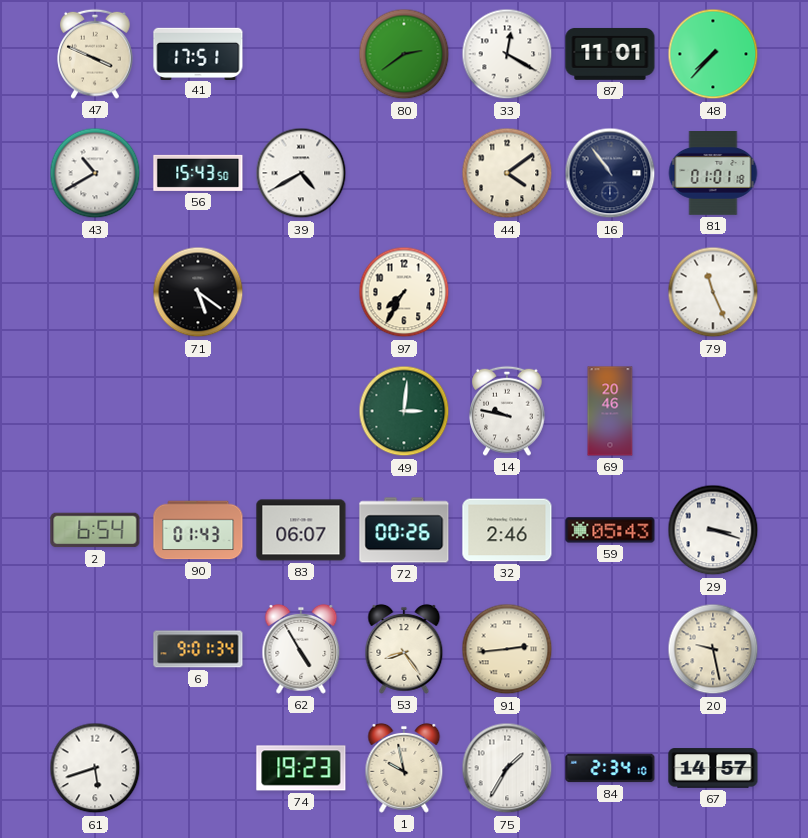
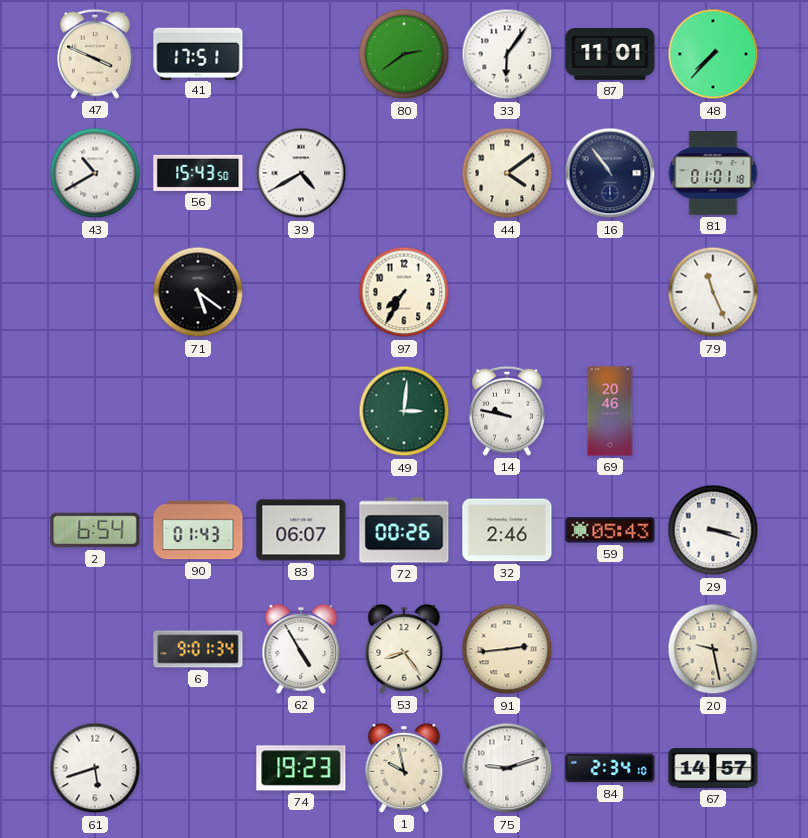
33: 12:20 -> 6:06
75: 1:35 -> 9:12
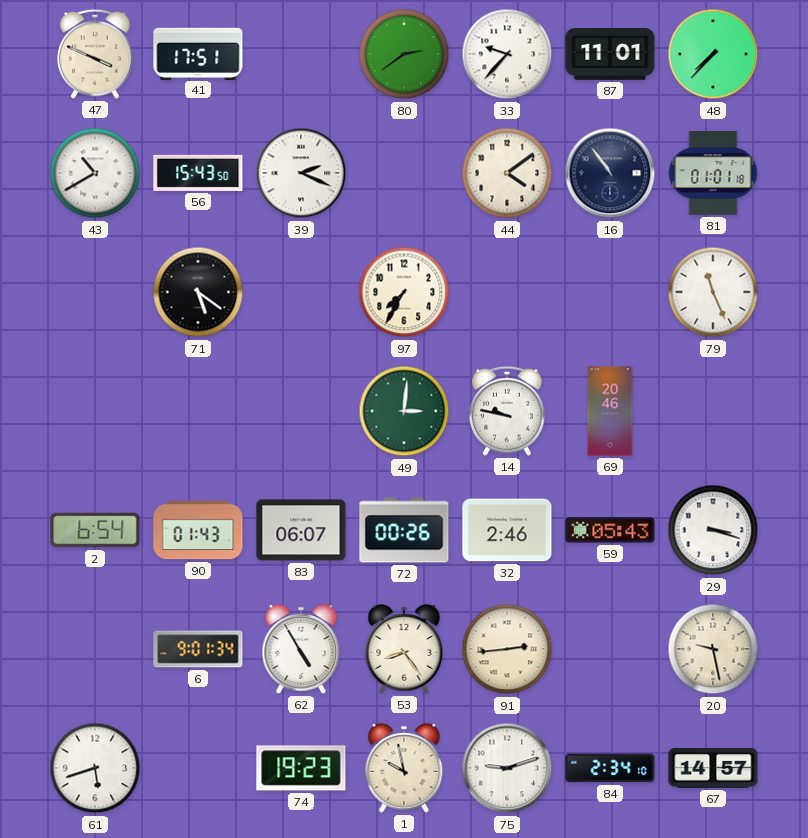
33: 6:06 -> 9:37
39: 4:40 -> 2:19
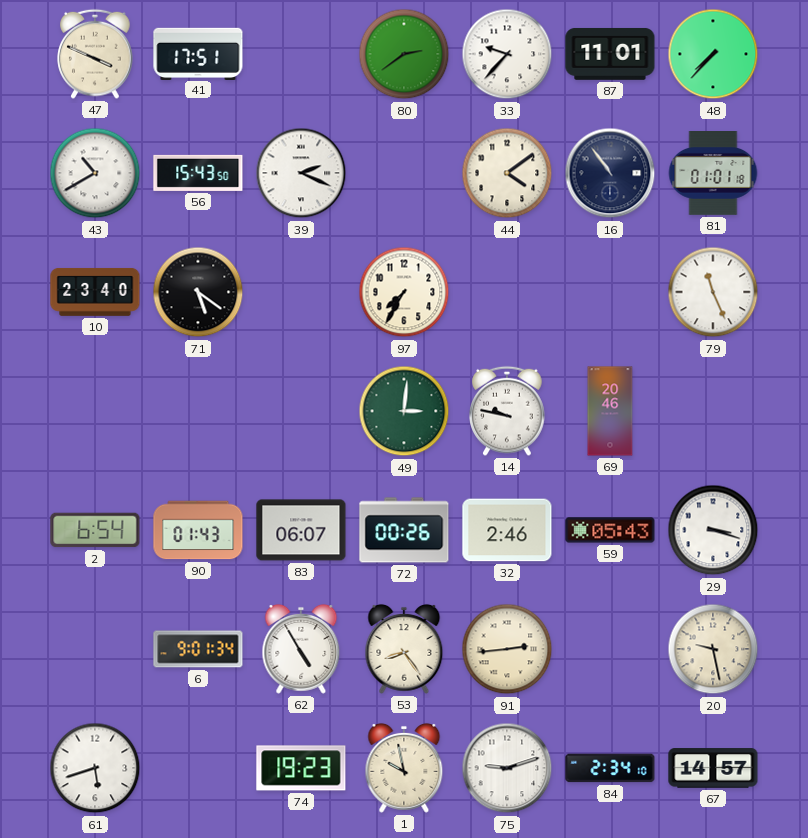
10: none -> 23:40
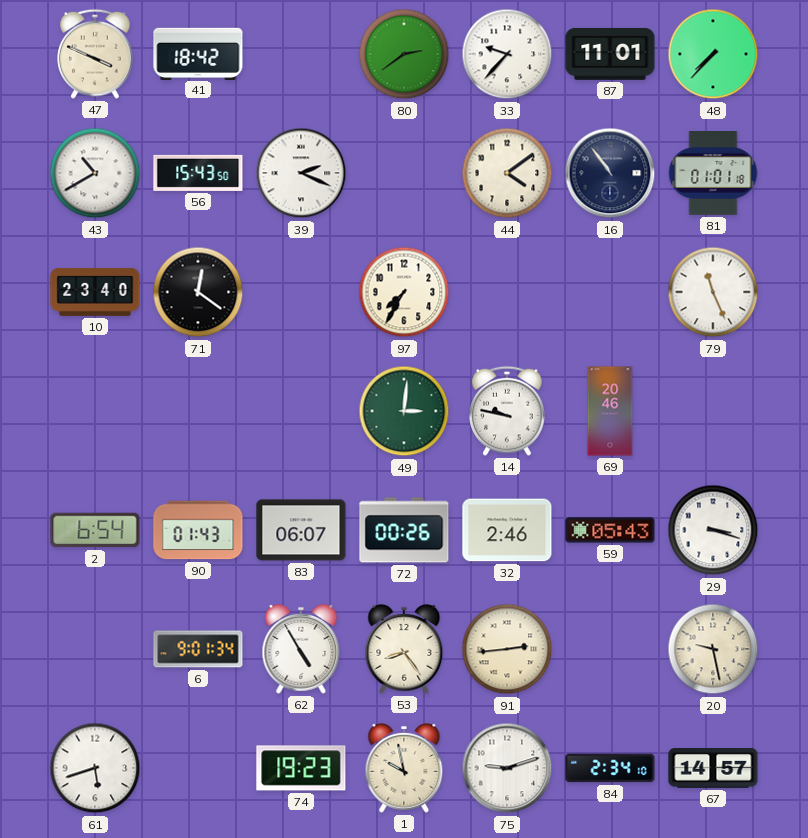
41: 17:51 -> 18:42
71: 5:21 -> 12:21
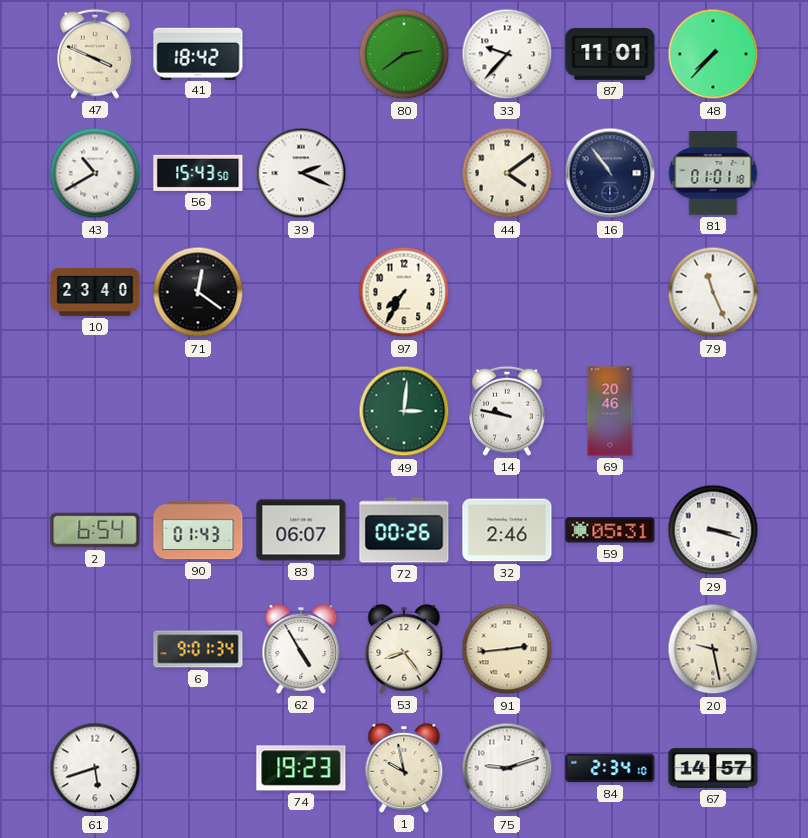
59: 05:43 -> 05:31
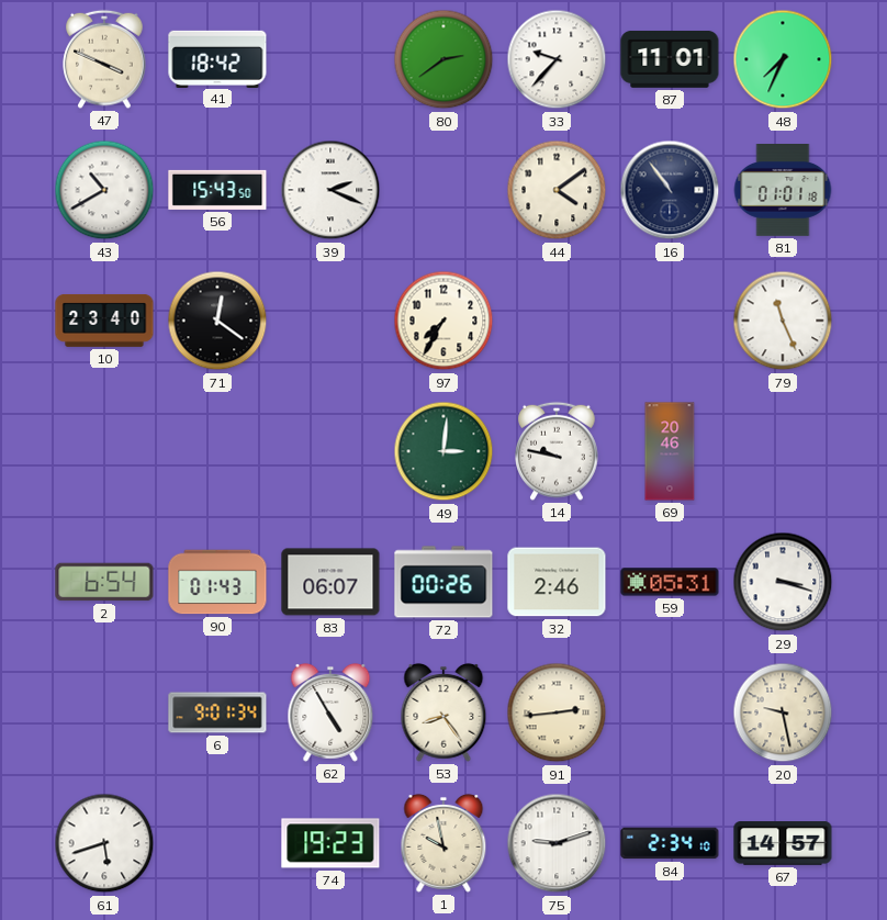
48: 7:37 -> 7:34
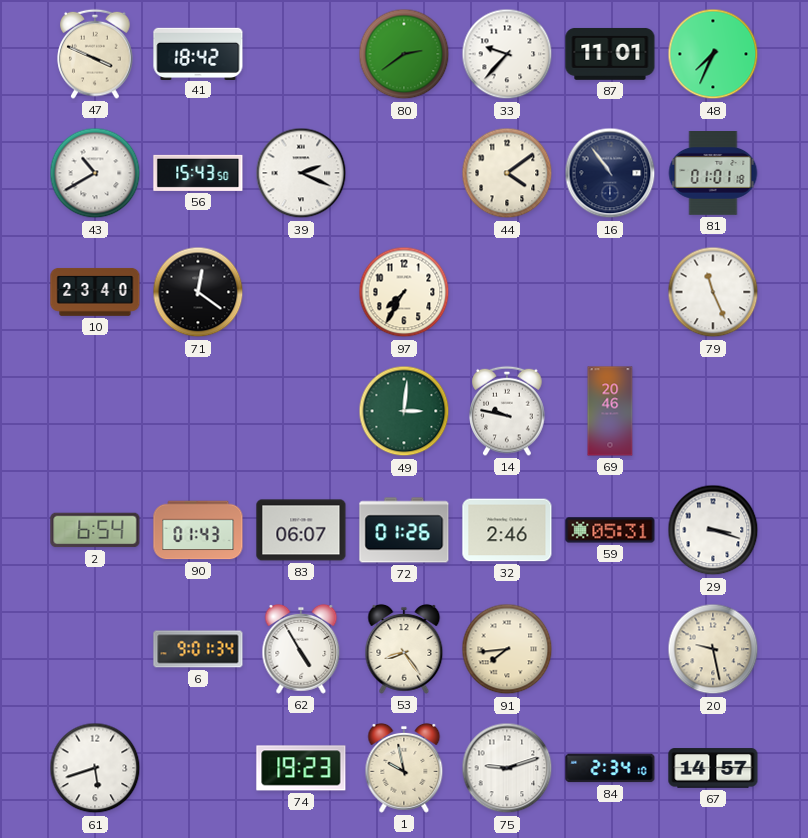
72: 00:26 -> 01:26
91: 2:44 -> 7:44
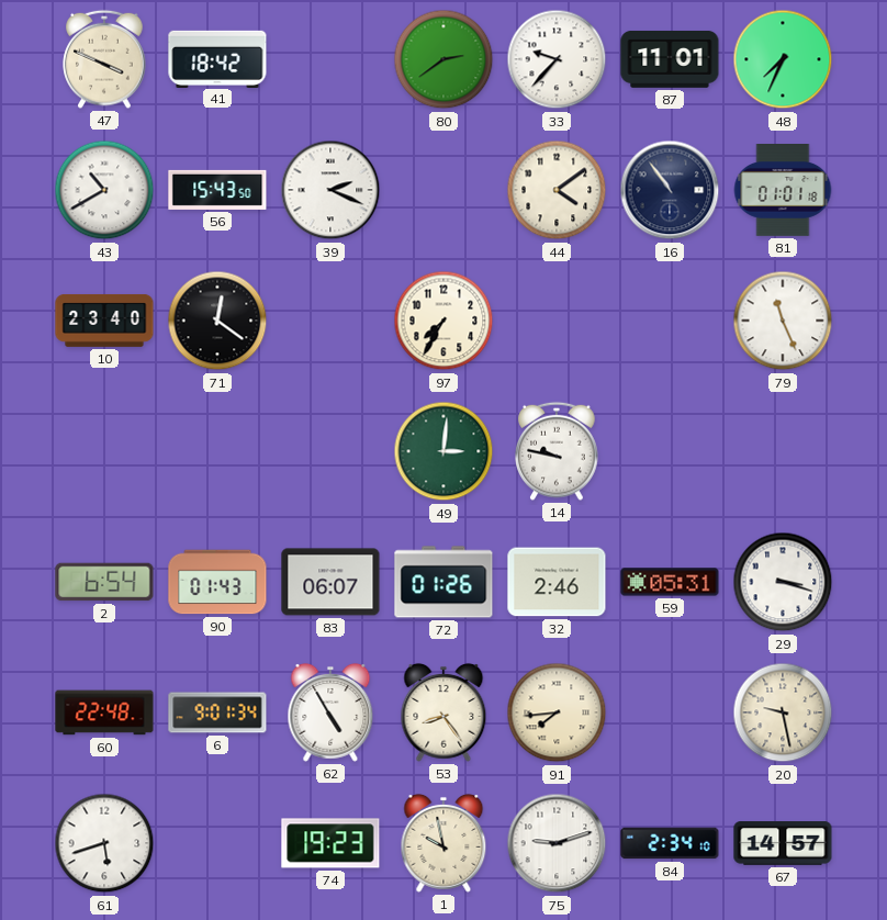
69: 20:46 -> none
60: none -> 22:48
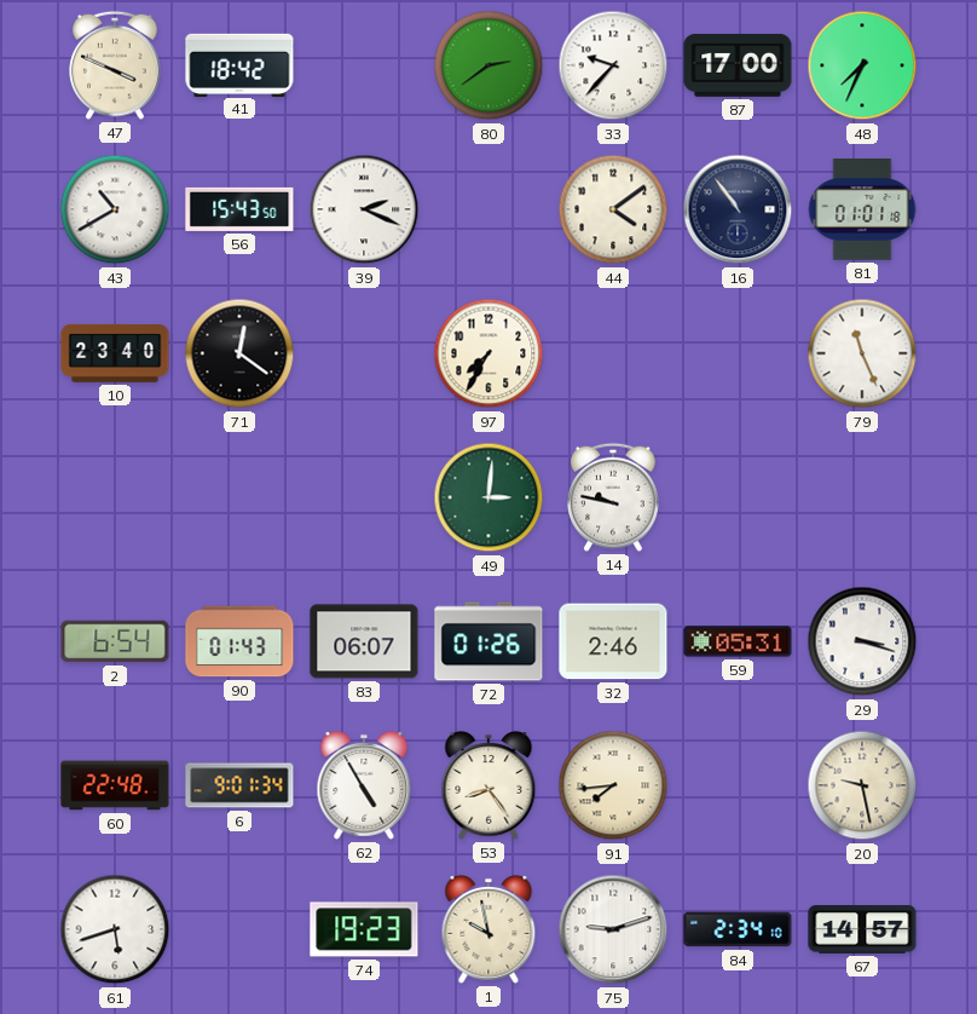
87: 11:01 -> 17:00
